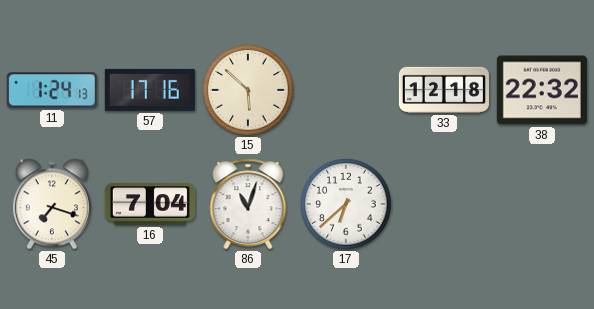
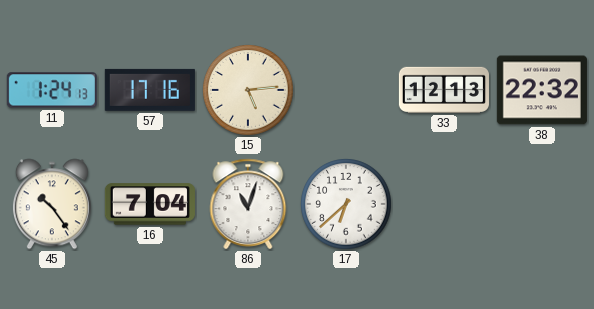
15: 5:52 -> 5:14
33: 12:18 -> 12:13
45: 7:18 -> 10:24
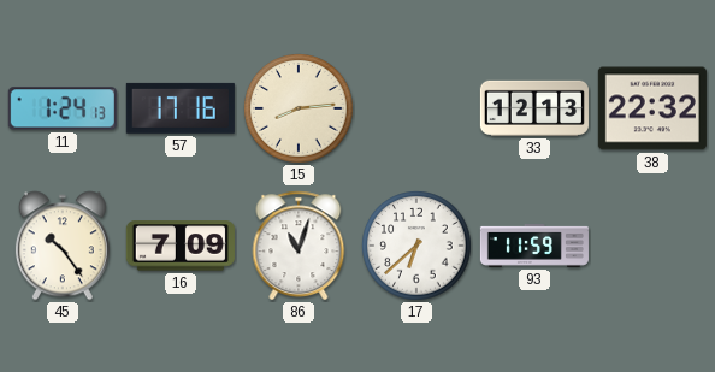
15: 5:14 -> 8:14
16: 7:04 -> 7:09
93: none -> 11:59
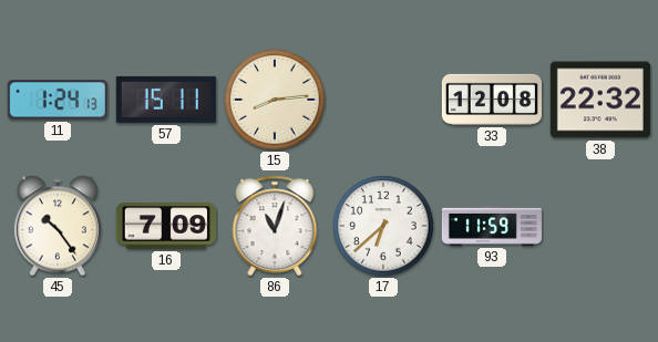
57: 17:16 -> 15:11
33: 12:13 -> 12:08
